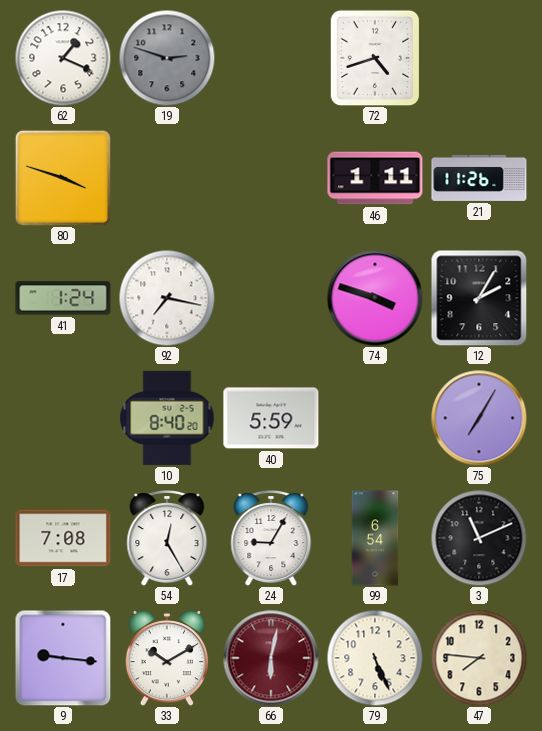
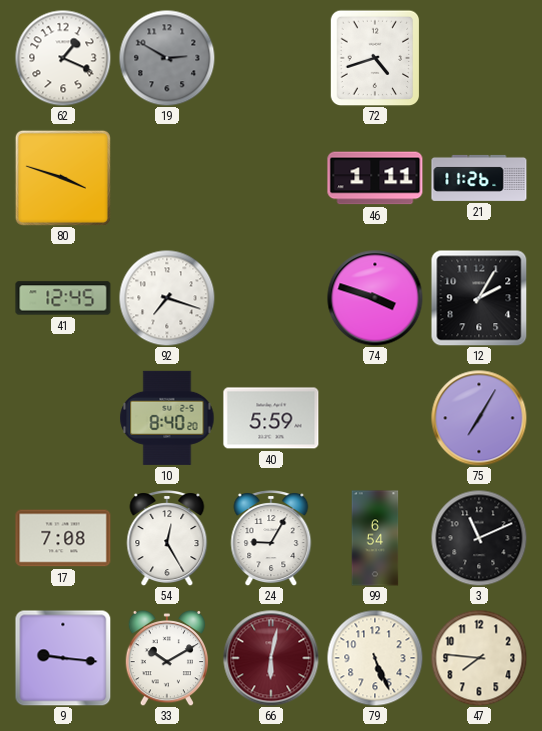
19: 2:48 -> 2:50
41: 1:24 -> 12:45
92: 7:17 -> 7:18
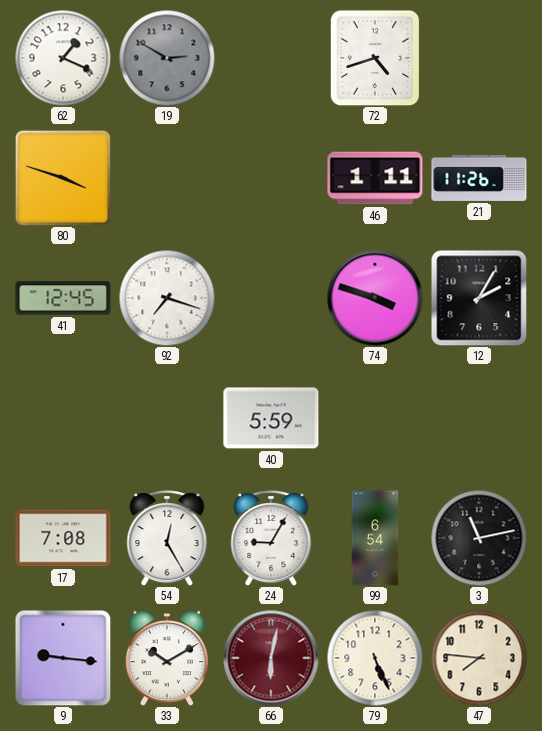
10: 8:40 -> none
75: 7:05 -> none
3: 11:11 -> 11:13
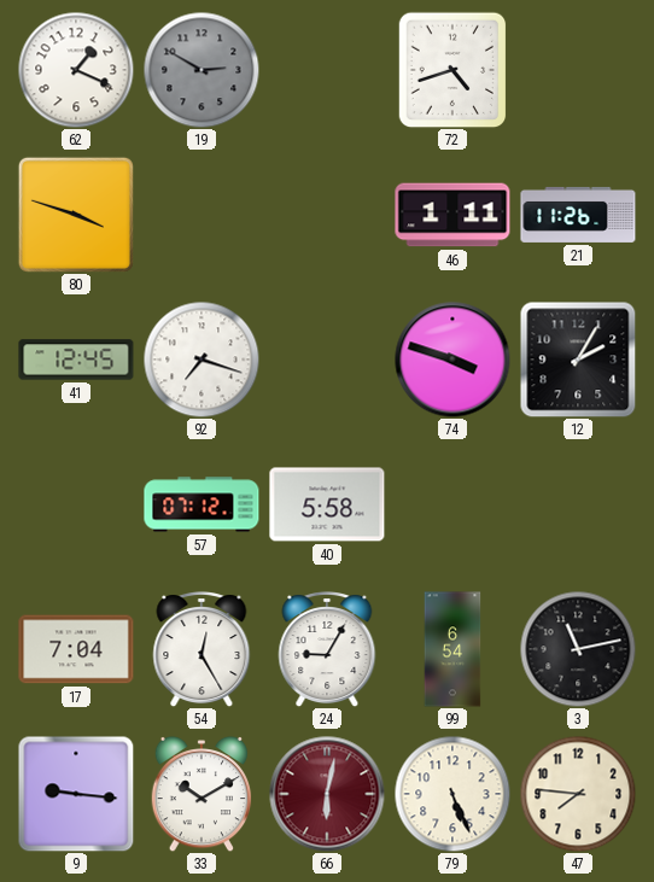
57: none -> 07:12
40: 5:59 -> 5:58
17: 7:08 -> 7:04
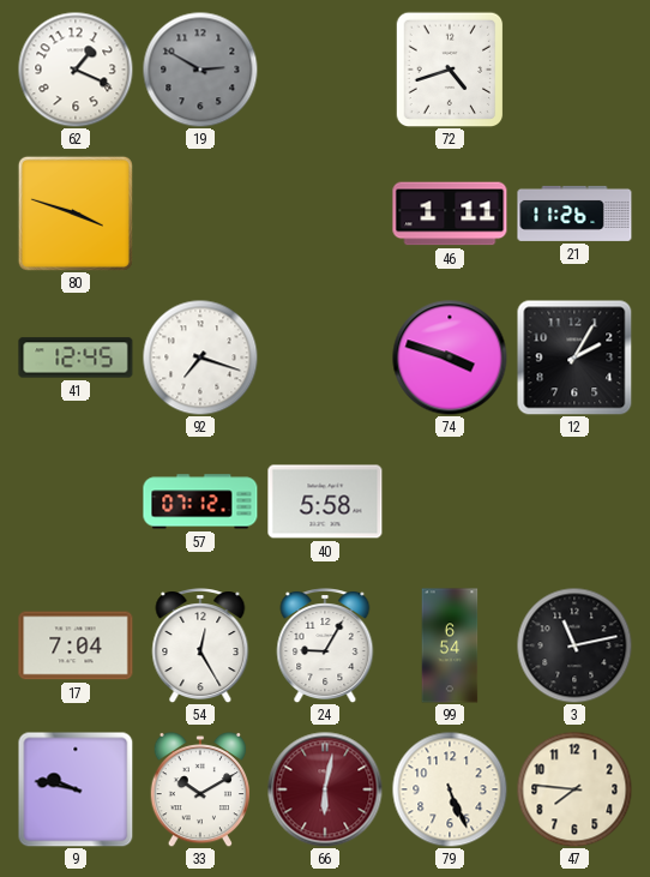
9: 9:16 -> 9:47
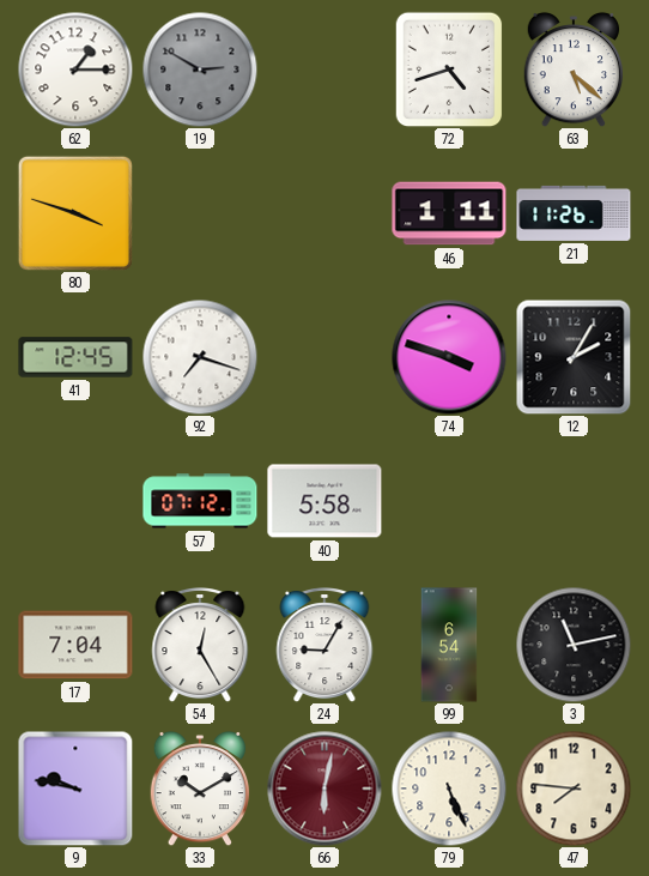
62: 1:19 -> 1:15
63: none -> 5:22
